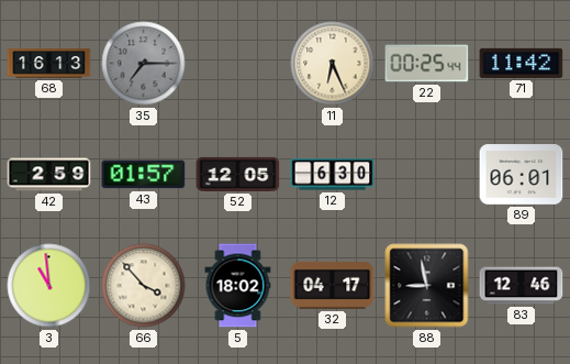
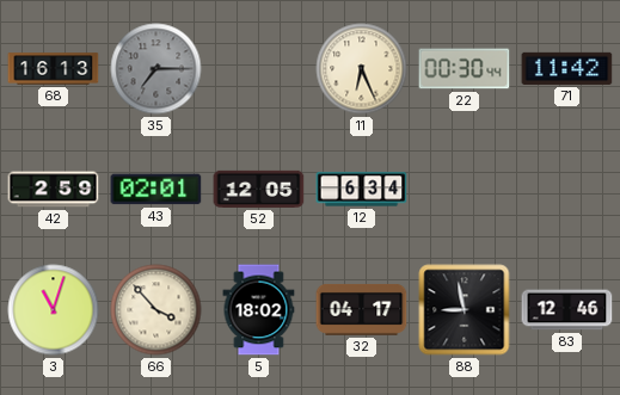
22: 00:25 -> 00:30
43: 01:57 -> 02:01
12: 6:30 -> 6:34
89: 06:01 -> none
3: 10:59 -> 11:03
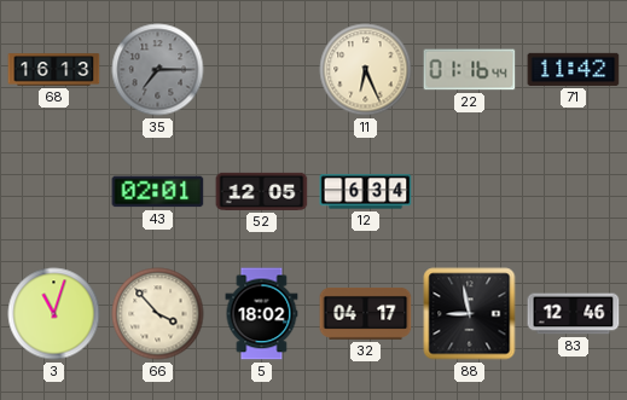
22: 00:30 -> 01:16
42: 2:59 -> none
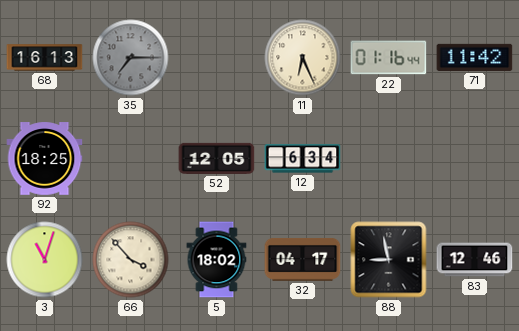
92: none -> 18:25
43: 02:01 -> none
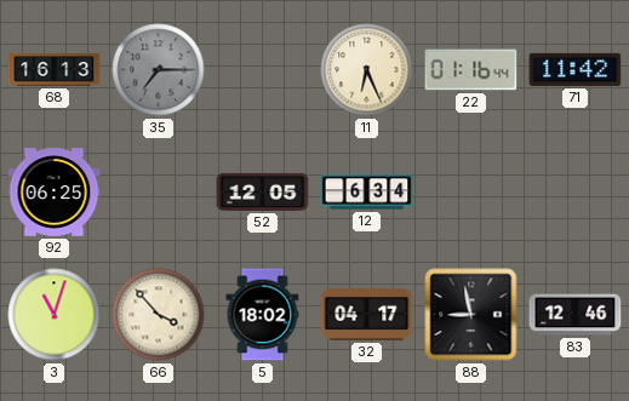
92: 18:25 -> 06:25
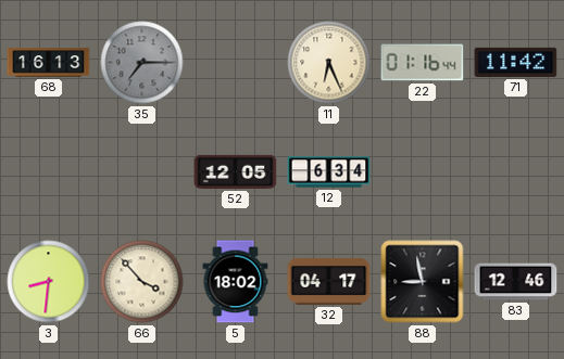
92: 06:25 -> none
3: 11:03 -> 8:31
